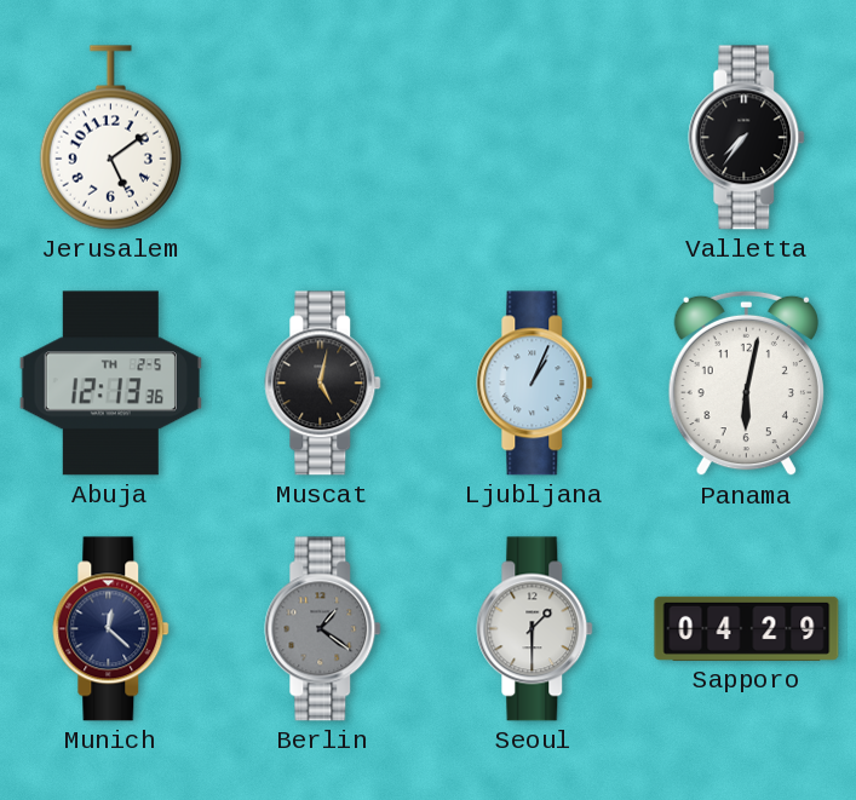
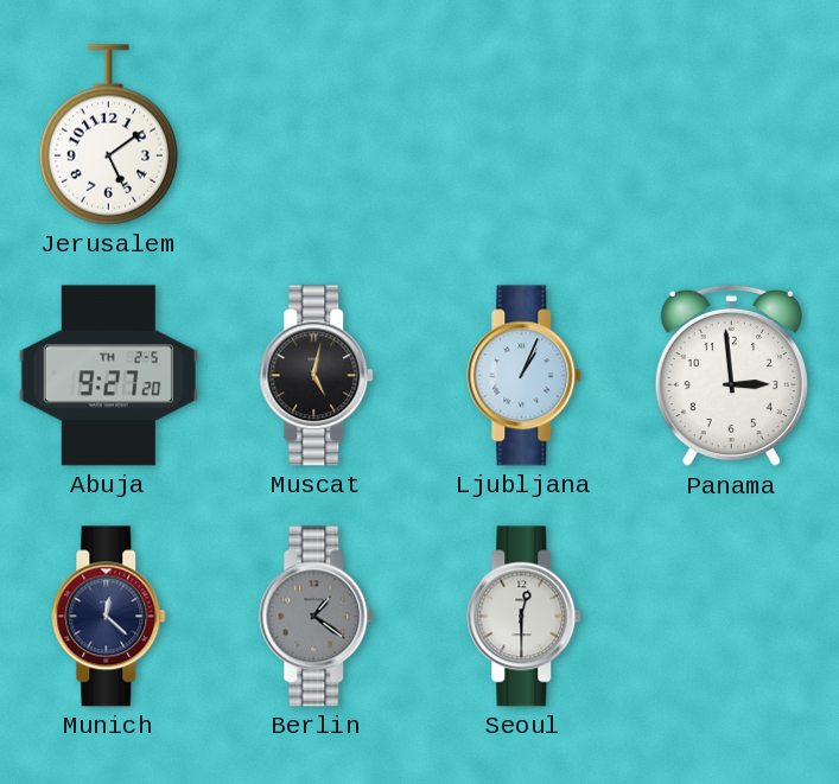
Valletta: 7:36 -> none
Abuja: 12:13 -> 9:27
Panama: 6:02 -> 2:59
Seoul: 1:30 -> 12:30
Sapporo: 04:29 -> none
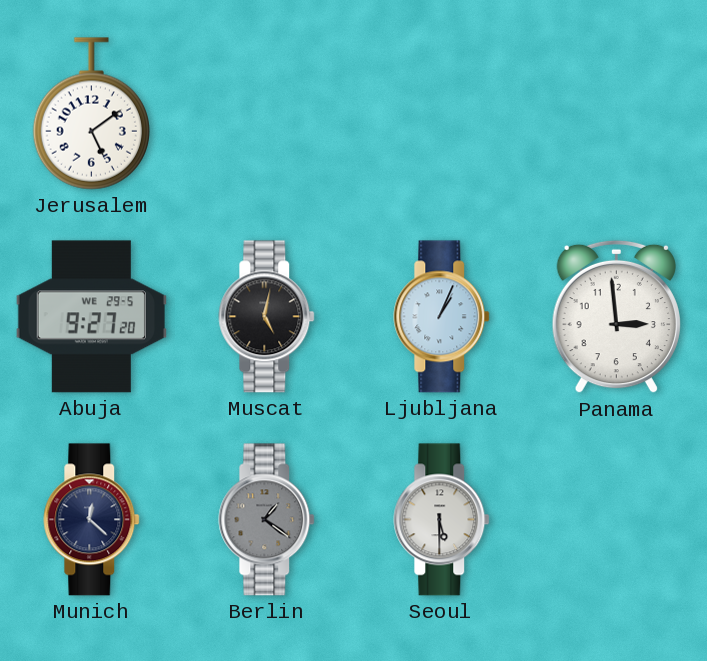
Abuja date: TH 2-5 -> WE 29-5
Seoul: 12:30 -> 5:30
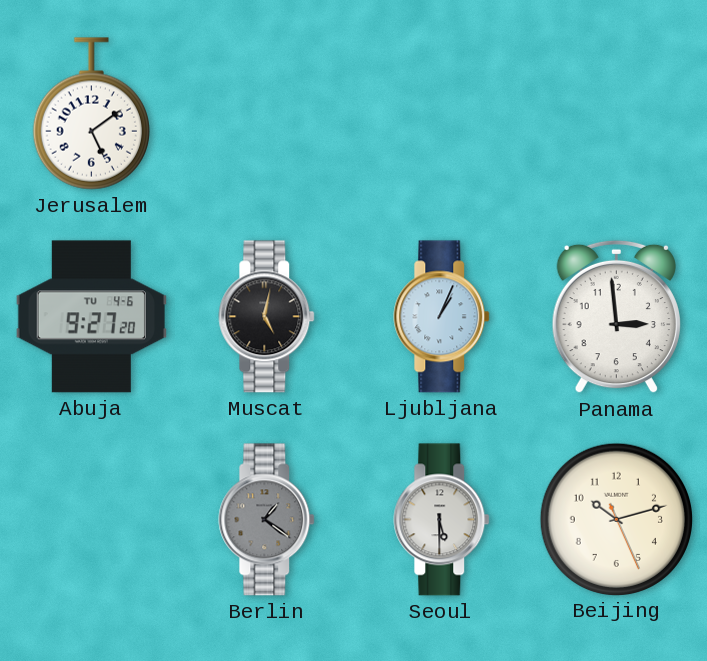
Abuja date: WE 29-5 -> TU 4-6
Munich: 12:22 -> none
Beijing: none -> 10:12
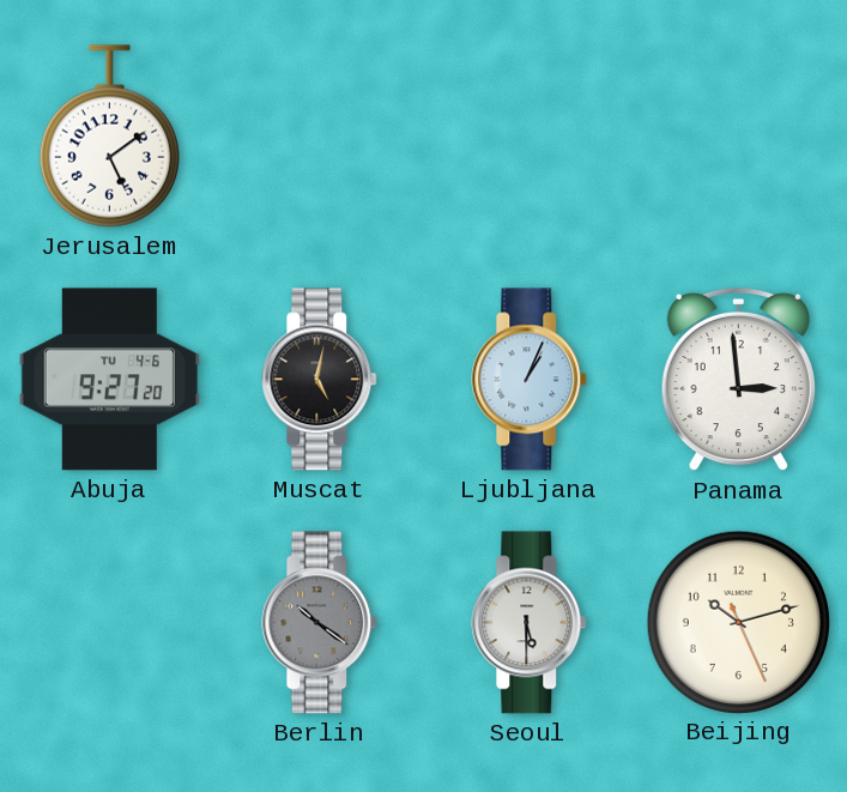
Berlin: 1:21 -> 10:21
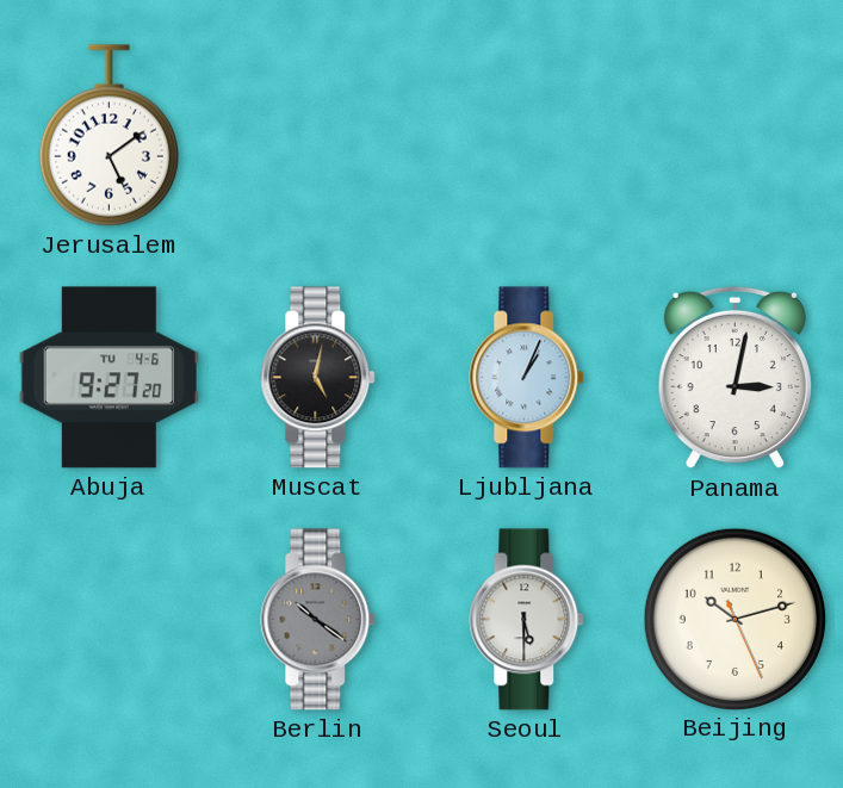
Panama: 2:59 -> 3:02
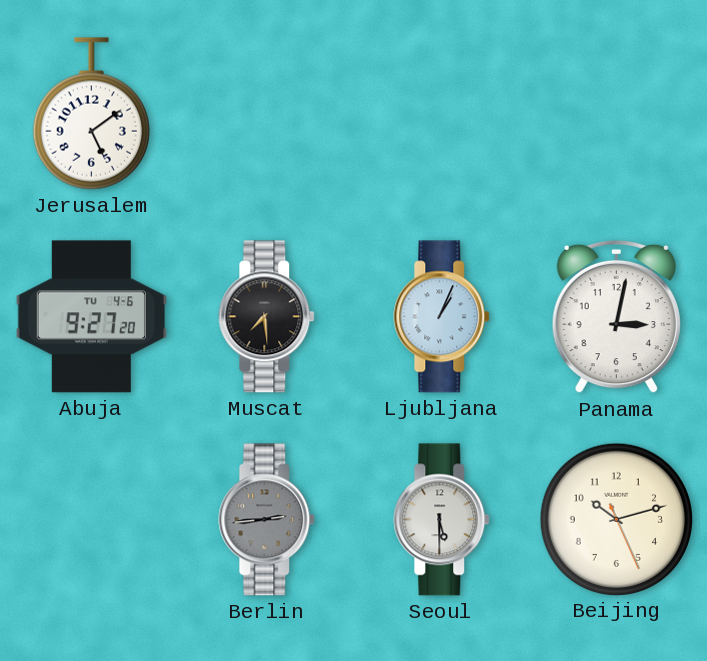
Muscat: 5:02 -> 7:29
Berlin: 10:21 -> 2:44
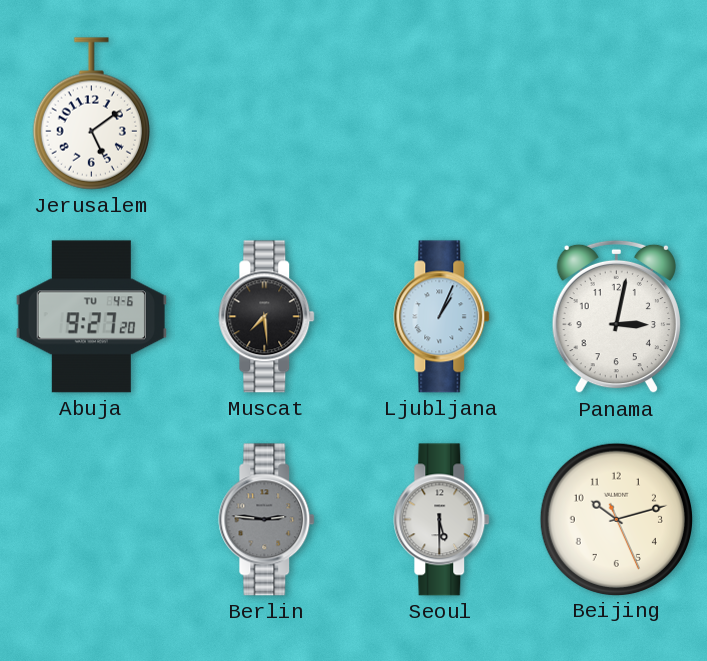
Berlin: 2:44 -> 2:46
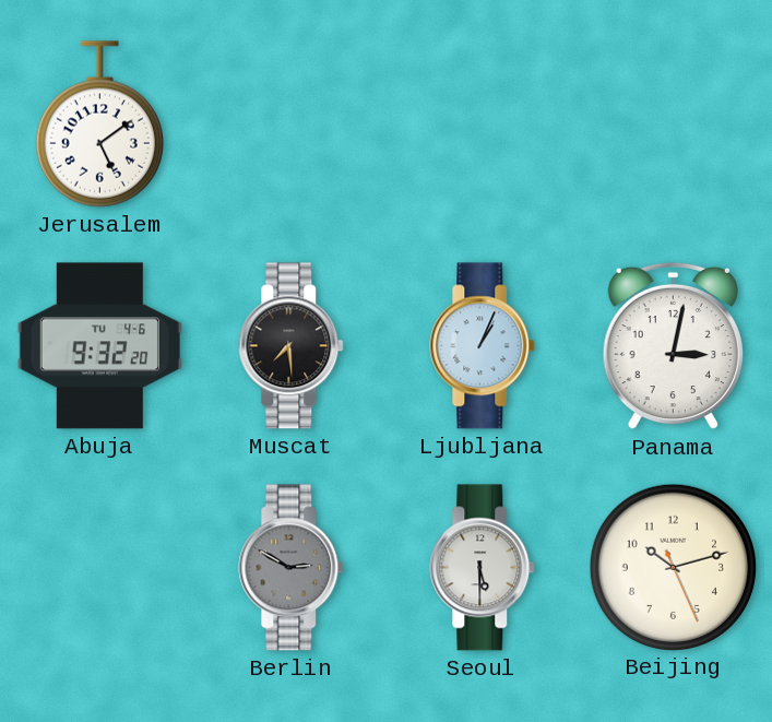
Abuja: 9:27 -> 9:32
Berlin: 2:46 -> 2:50
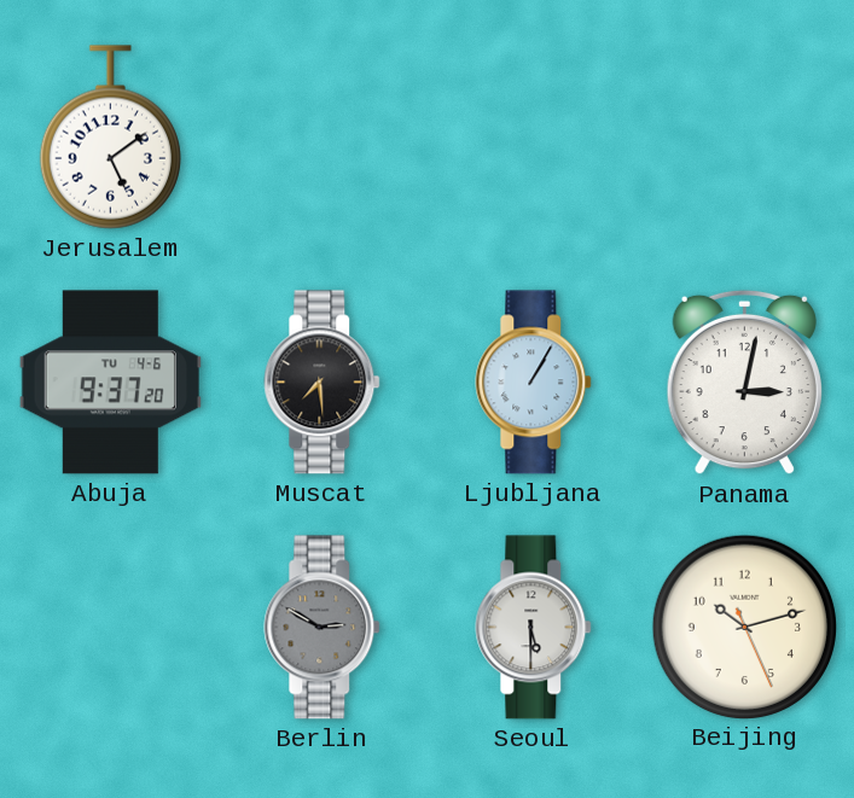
Abuja: 9:32 -> 9:37
Ljubljana: 1:04 -> 1:05
